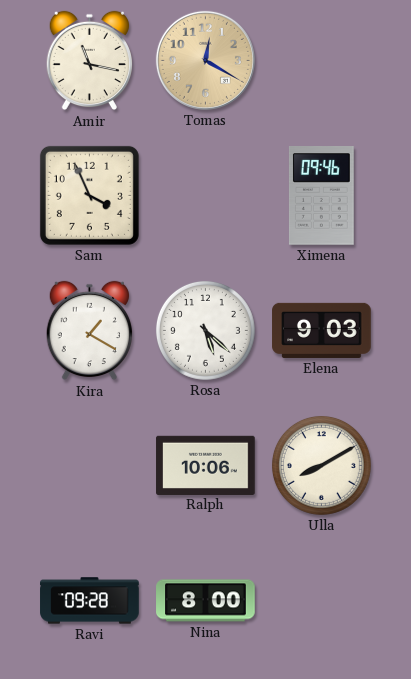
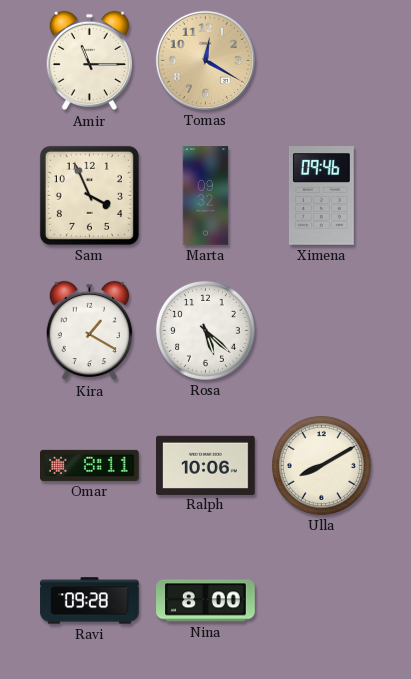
Amir: 11:17 -> 11:15
Marta: none -> 09:32
Elena: 9:03 -> none
Omar: none -> 8:11
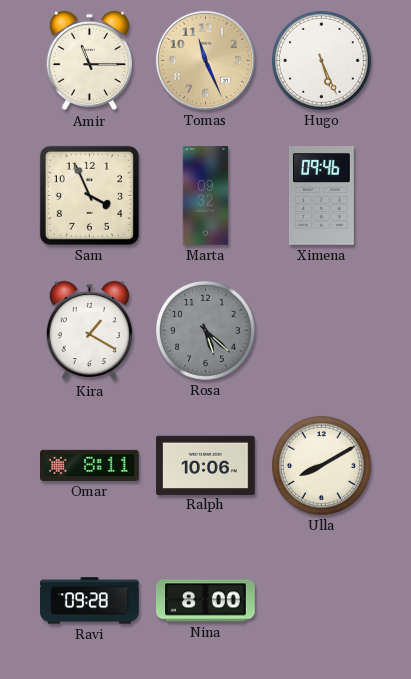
Tomas: 12:20 -> 11:26
Hugo: none -> 5:26
Rosa dial: white -> grey
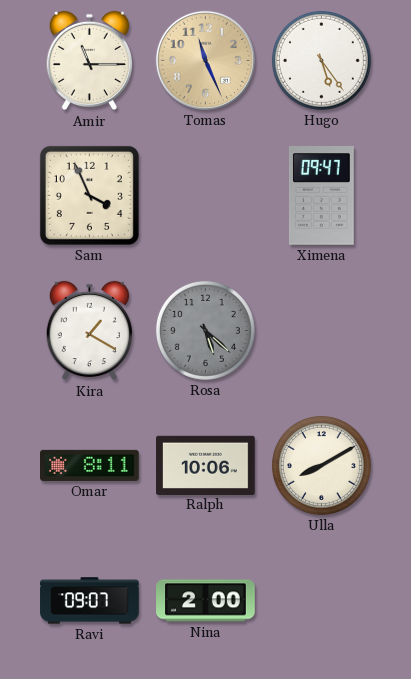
Hugo: 5:26 -> 5:24
Marta: 09:32 -> none
Ximena: 09:46 -> 09:47
Ravi: 09:28 -> 09:07
Nina: 8:00 -> 2:00
